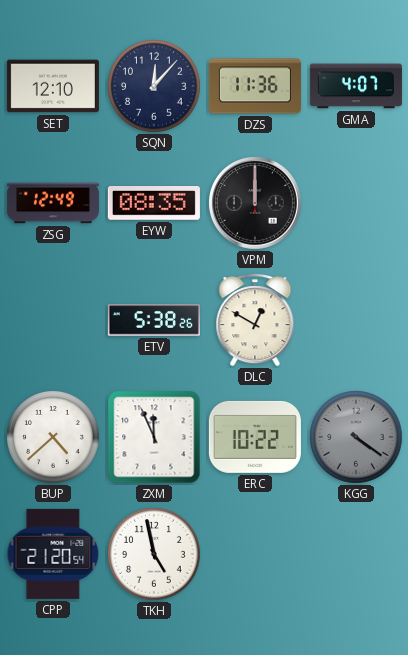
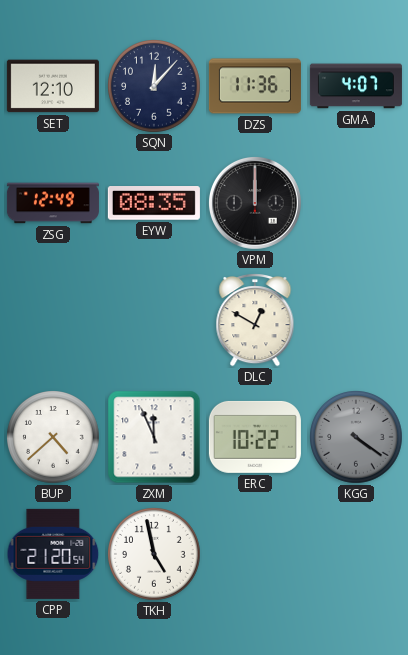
ETV: 5:38 -> none
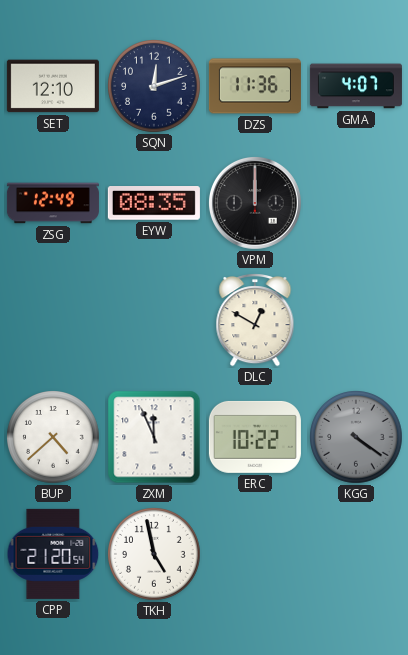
SQN: 12:07 -> 12:12
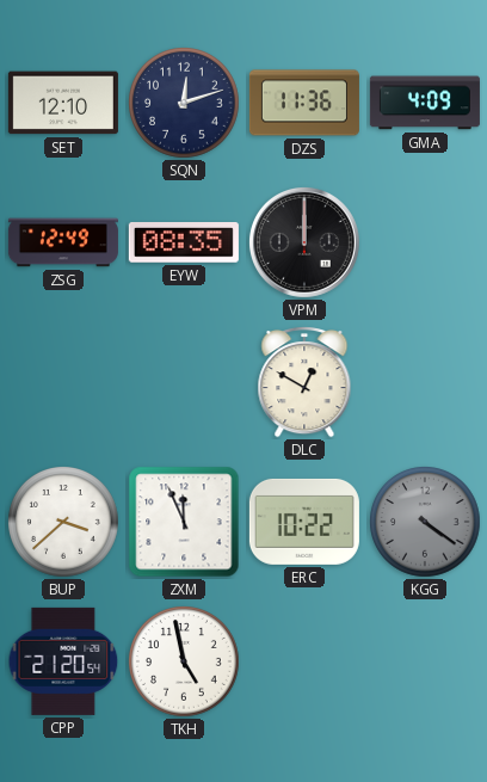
GMA: 4:07 -> 4:09
BUP: 4:38 -> 3:38
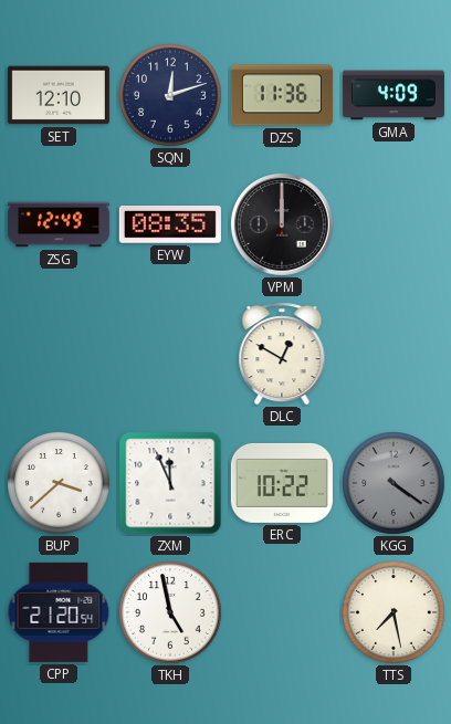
TTS: none -> 7:28
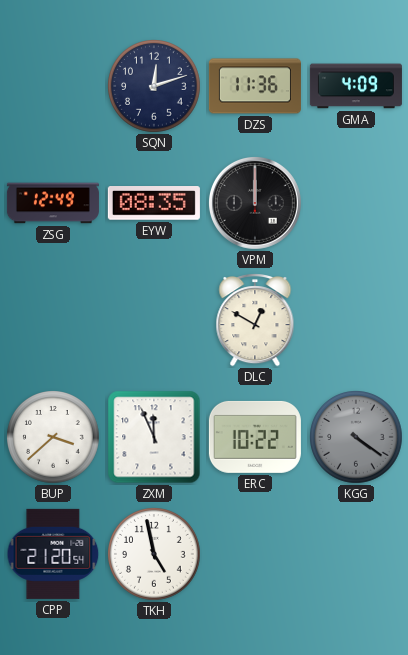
SET: 12:10 -> none
TTS: 7:28 -> none
